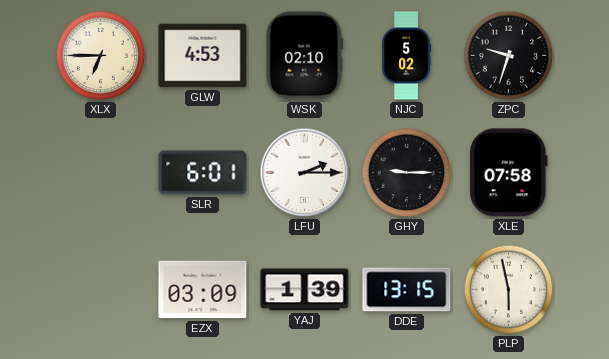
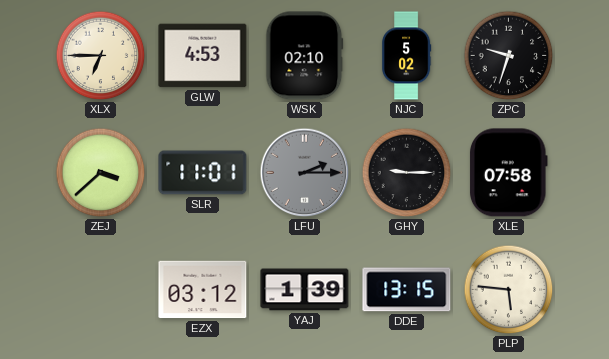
ZEJ: none -> 3:38
SLR: 6:01 -> 11:01
LFU dial: white -> grey
EZX: 03:09 -> 03:12
PLP: 5:58 -> 5:46
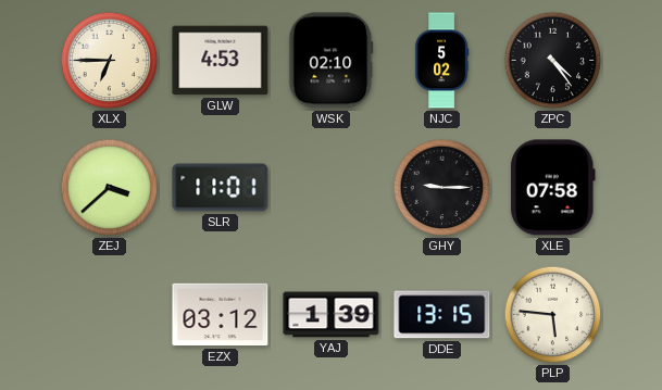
ZPC: 9:33 -> 4:24
LFU: 2:15 -> none
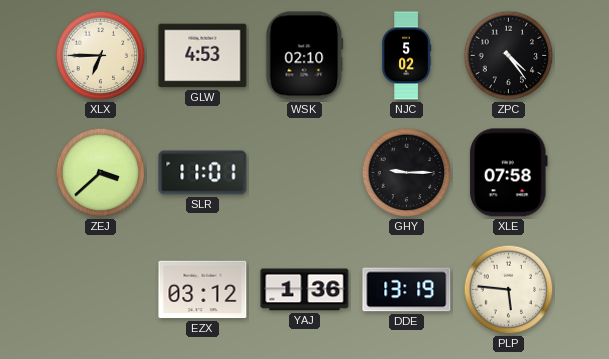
YAJ: 1:39 -> 1:36
DDE: 13:15 -> 13:19
